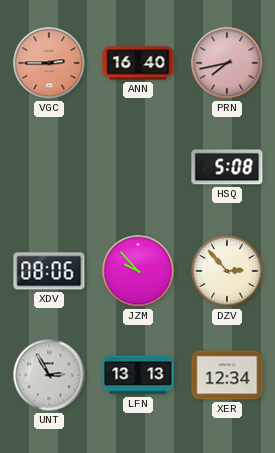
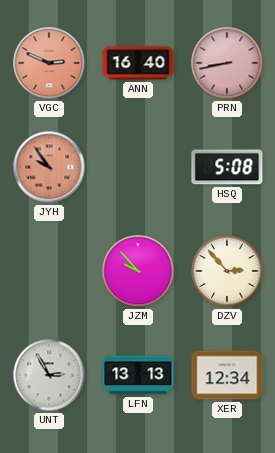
VGC: 2:45 -> 2:49
PRN: 7:43 -> 8:43
JYH: none -> 9:54
XDV: 08:06 -> none
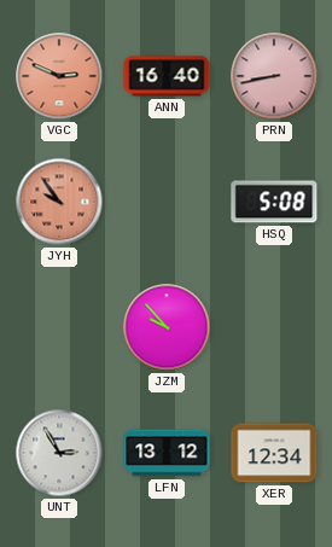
DZV: 2:53 -> none
LFN: 13:13 -> 13:12
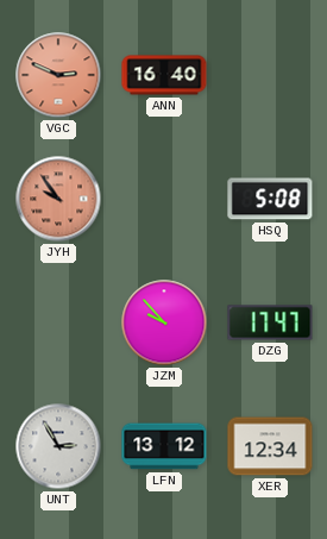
PRN: 8:43 -> none
DZG: none -> 17:47
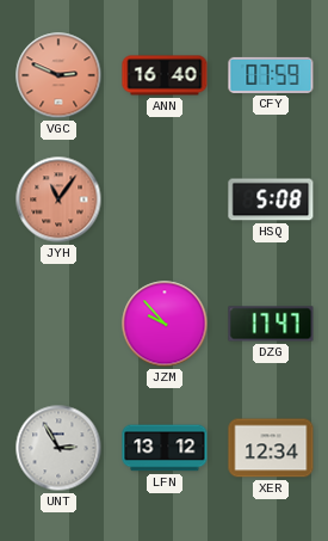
CFY: none -> 07:59
JYH: 9:54 -> 11:06
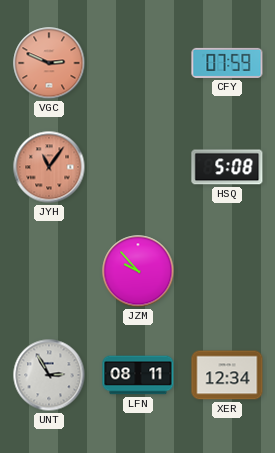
ANN: 16:40 -> none
DZG: 17:47 -> none
LFN: 13:12 -> 08:11
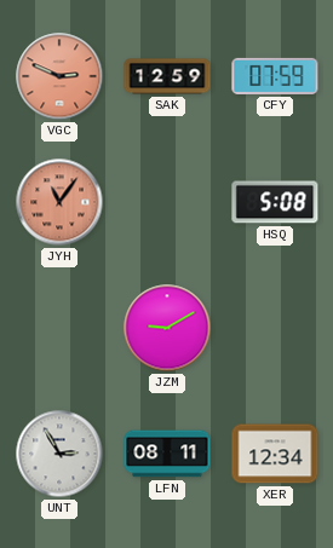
SAK: none -> 12:59
JZM: 9:53 -> 9:10
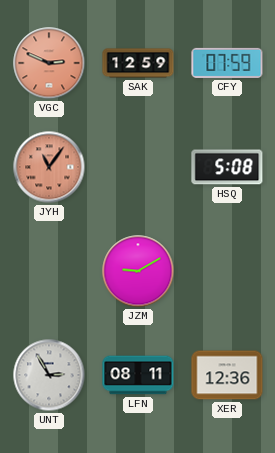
XER: 12:34 -> 12:36
